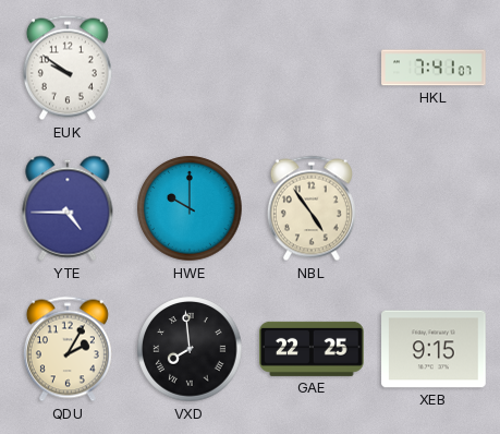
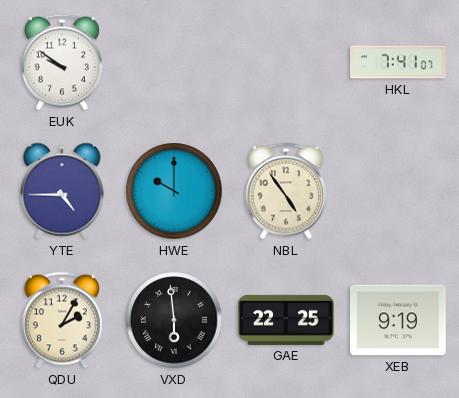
VXD: 7:59 -> 5:59
XEB: 9:15 -> 9:19
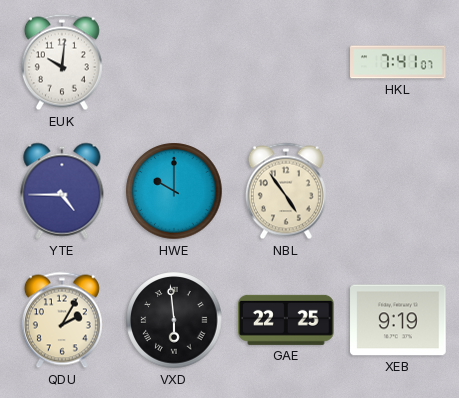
EUK: 9:51 -> 10:01
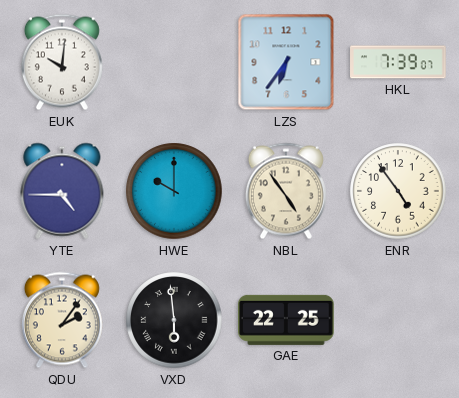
LZS: none -> 6:36
HKL: 7:41 -> 7:39
ENR: none -> 4:54
QDU: 2:05 -> 2:06
XEB: 9:19 -> none
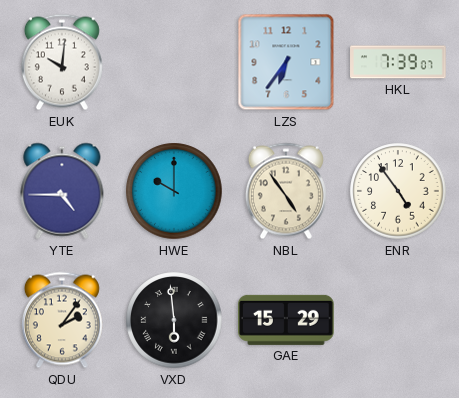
GAE: 22:25 -> 15:29
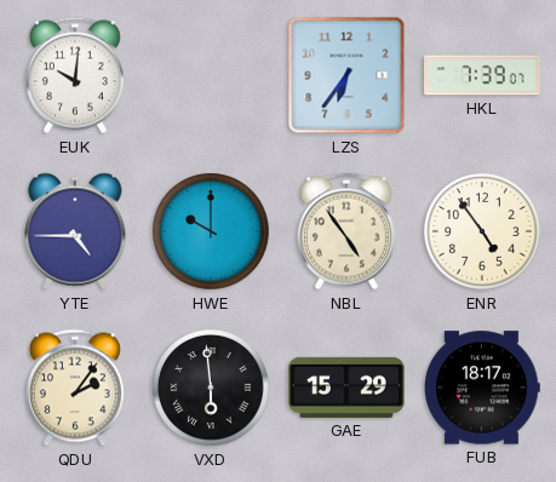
FUB: none -> 18:17
